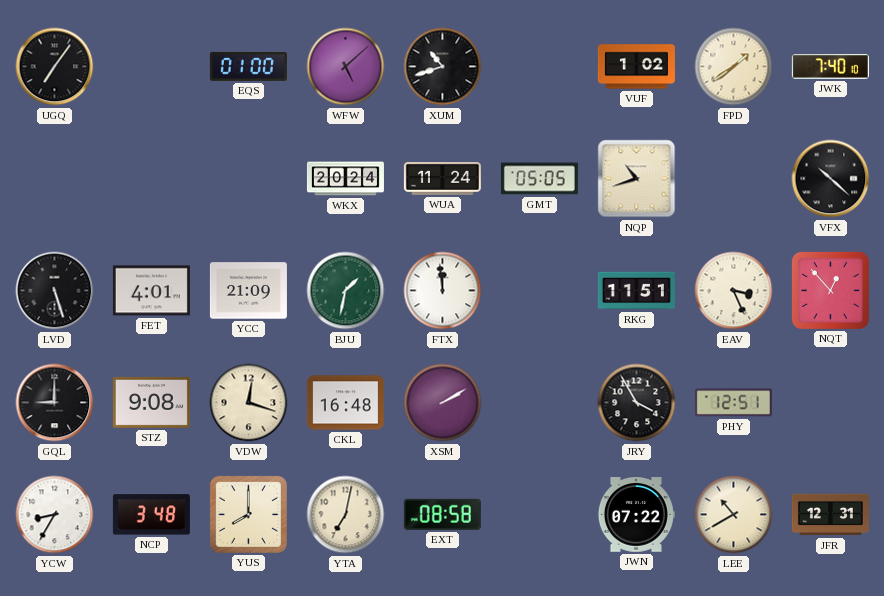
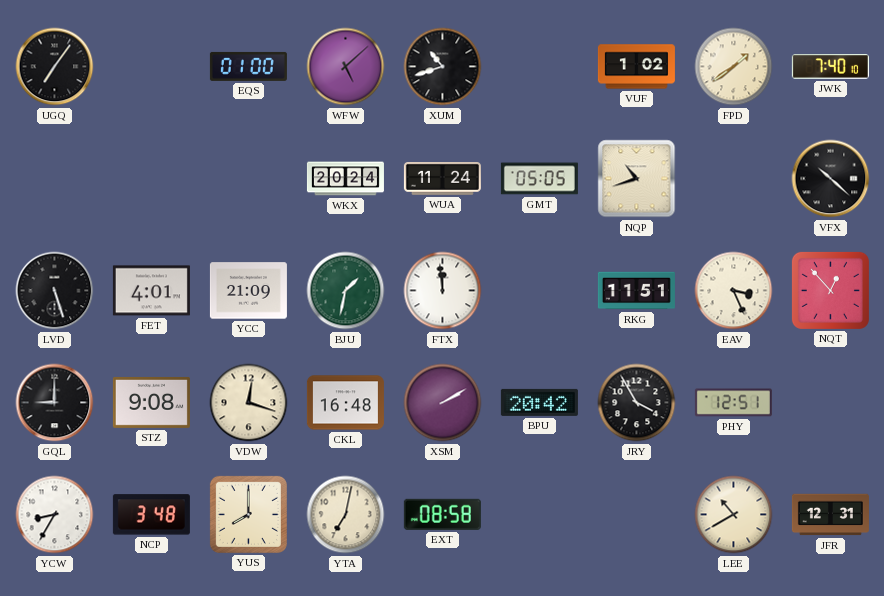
BPU: none -> 20:42
JWN: 07:22 -> none
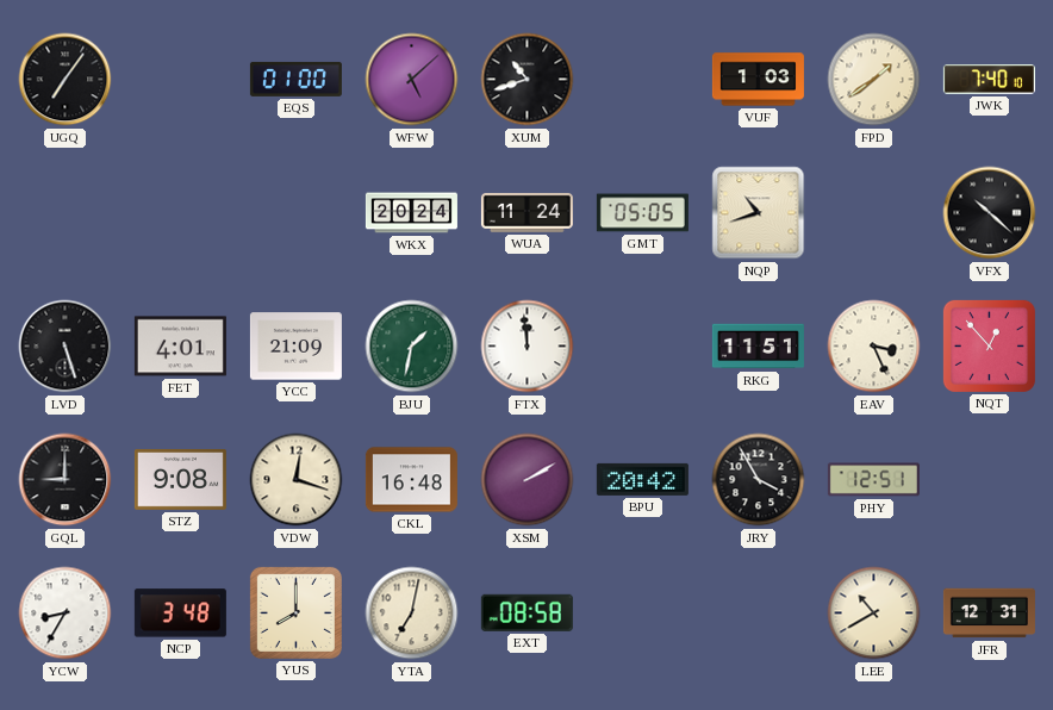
VUF: 1:02 -> 1:03
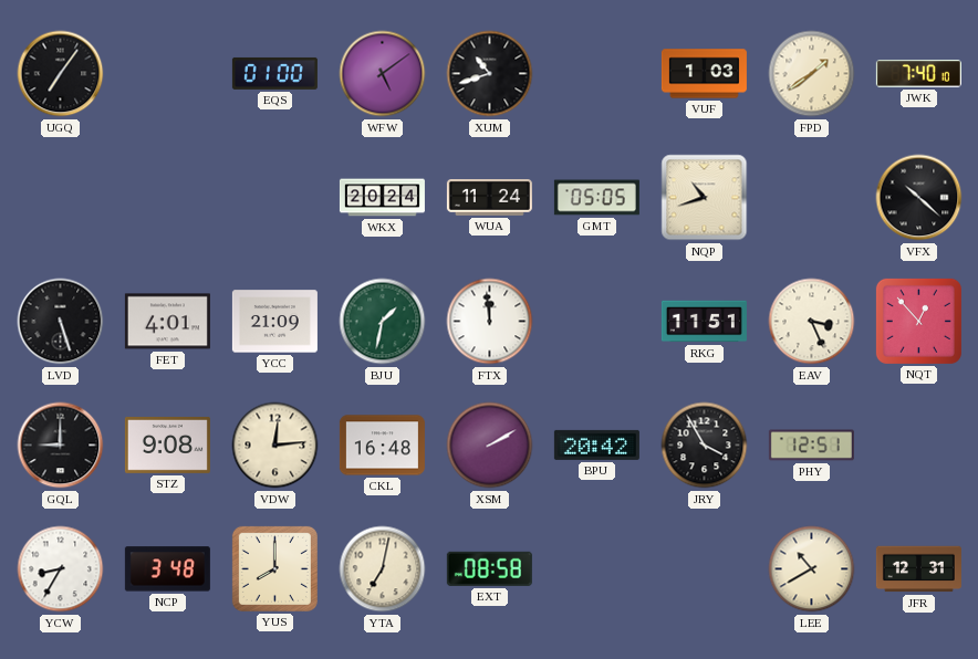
WFW: 5:08 -> 5:09
VDW: 12:18 -> 12:14
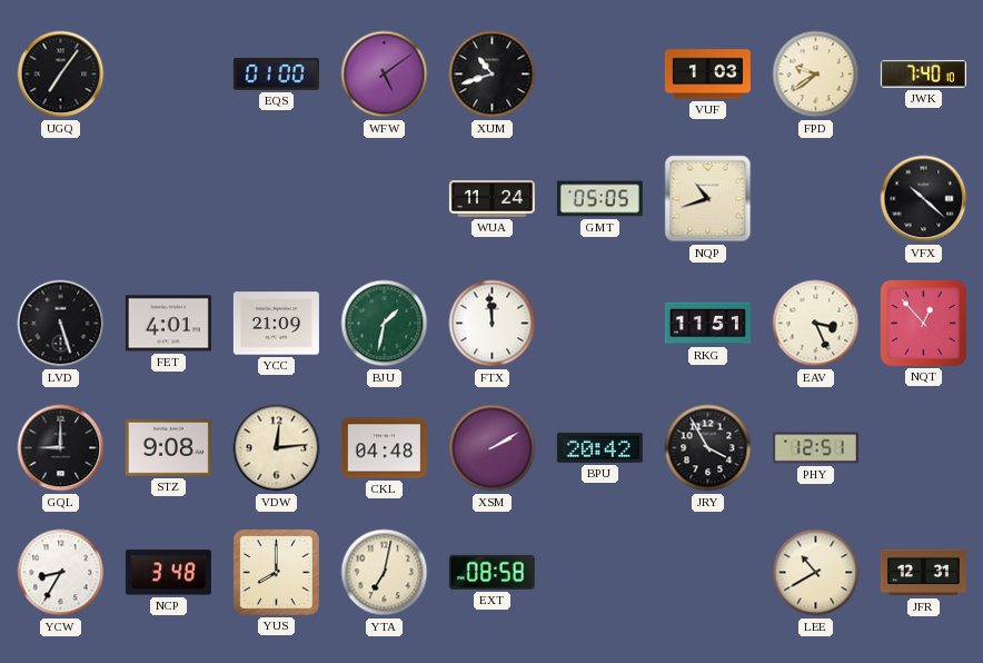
FPD: 1:39 -> 9:39
WKX: 20:24 -> none
CKL: 16:48 -> 04:48
